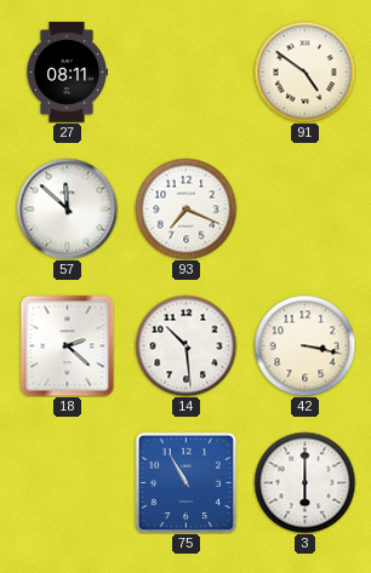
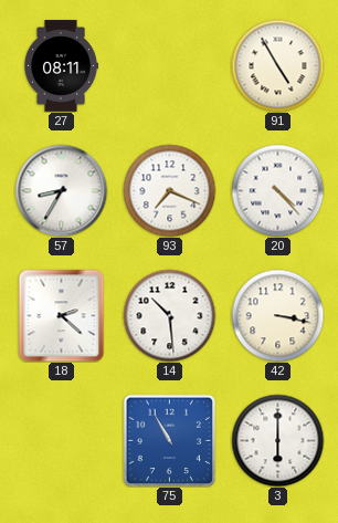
91: 4:51 -> 4:55
57: 11:52 -> 8:35
20: none -> 4:23
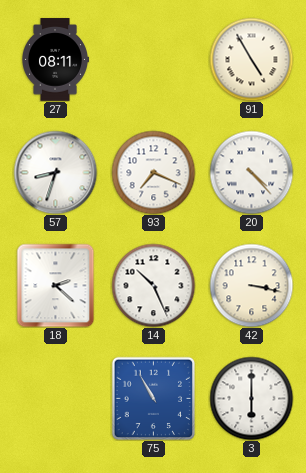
57: 8:35 -> 8:33
14: 10:29 -> 10:26
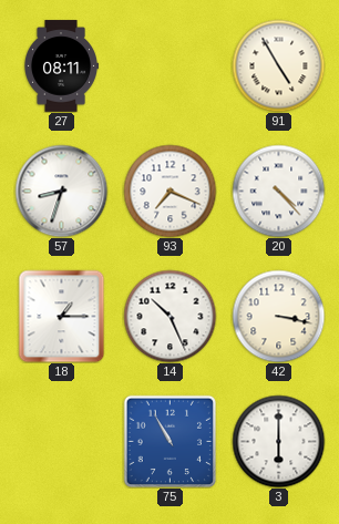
18: 2:22 -> 1:15
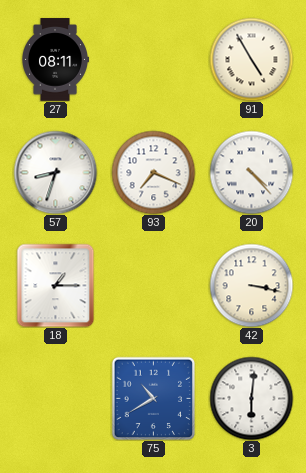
14: 10:26 -> none
75: 10:55 -> 10:40
3: 6:00 -> 6:01
